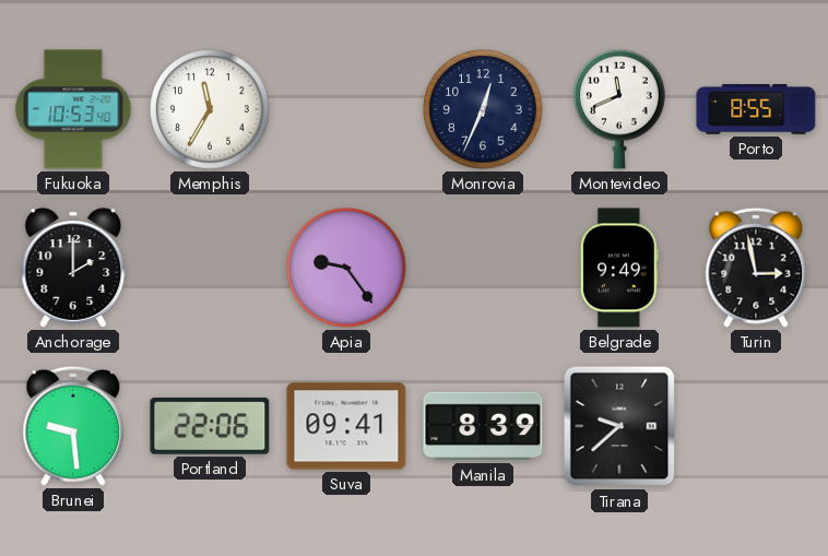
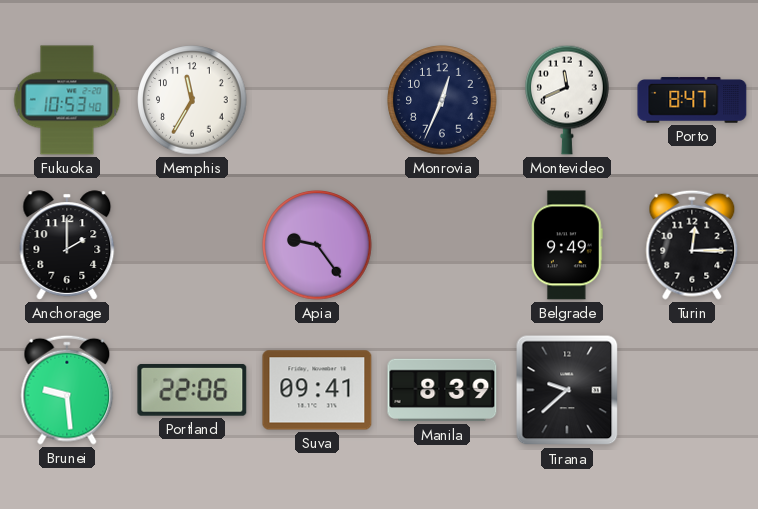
Porto: 8:55 -> 8:47
Turin: 2:58 -> 12:15
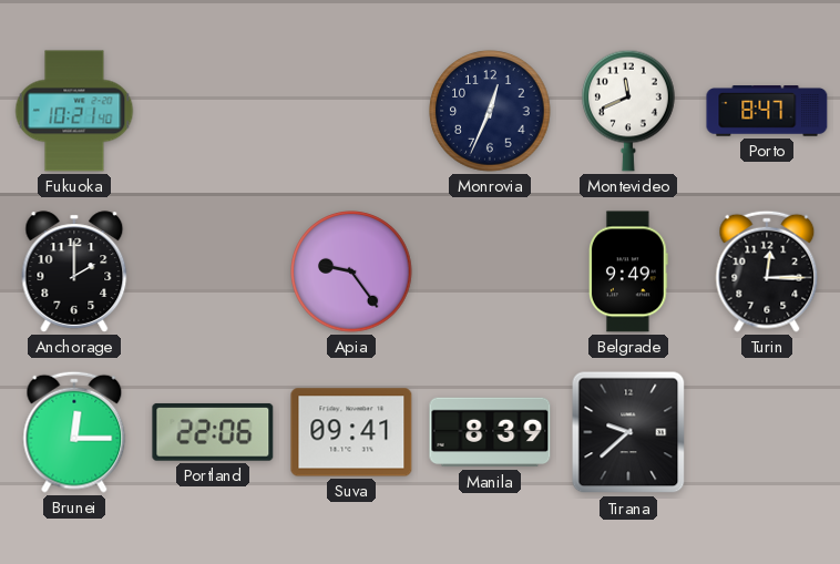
Fukuoka: 10:53 -> 10:21
Memphis: 11:35 -> none
Brunei: 9:29 -> 12:15
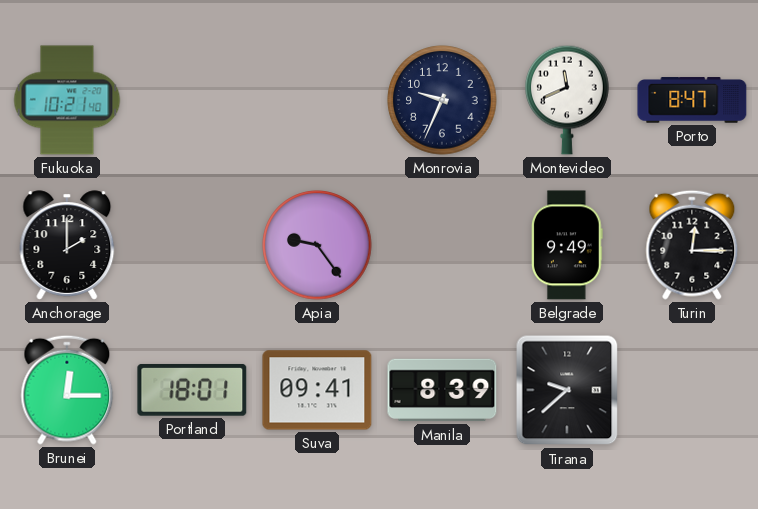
Monrovia: 12:34 -> 9:34
Portland: 22:06 -> 18:01
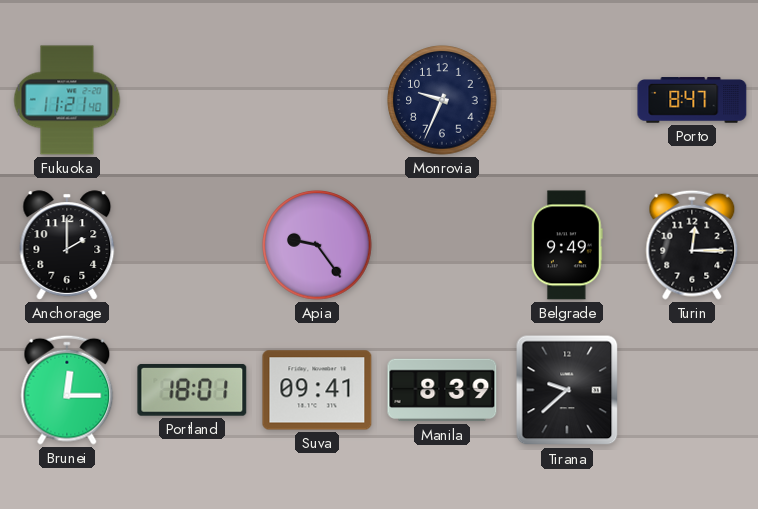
Fukuoka: 10:21 -> 11:21
Montevideo: 11:41 -> none
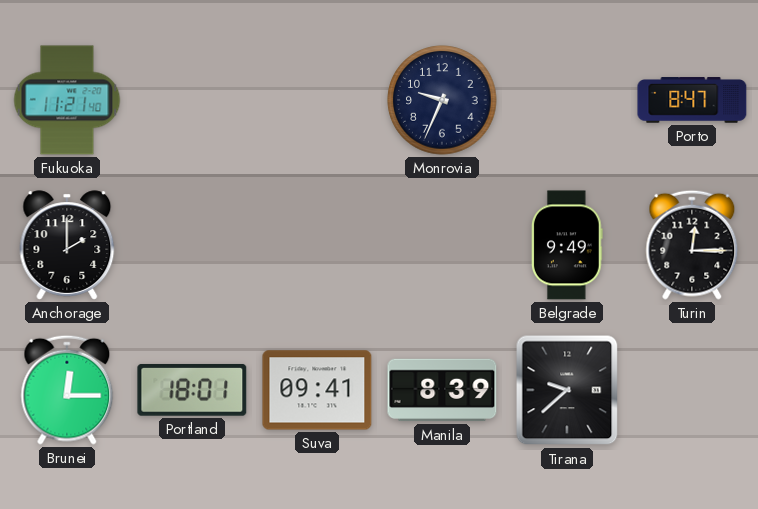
Apia: 9:24 -> none
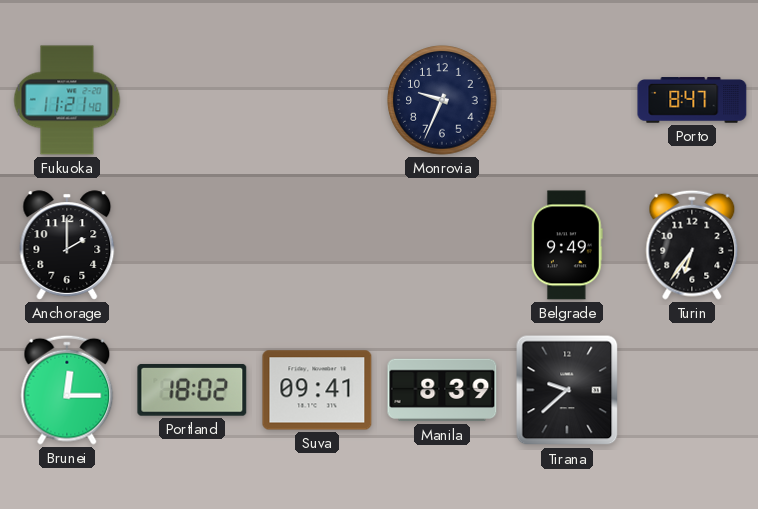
Turin: 12:15 -> 6:36
Portland: 18:01 -> 18:02
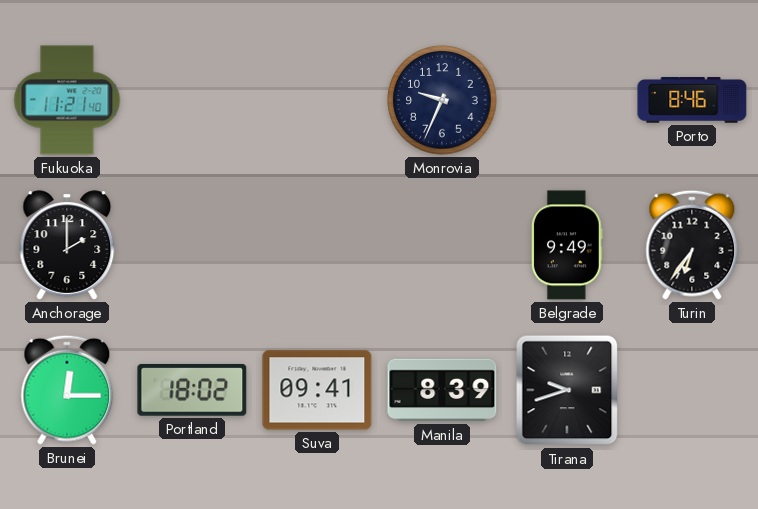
Porto: 8:47 -> 8:46
Tirana: 9:38 -> 9:42
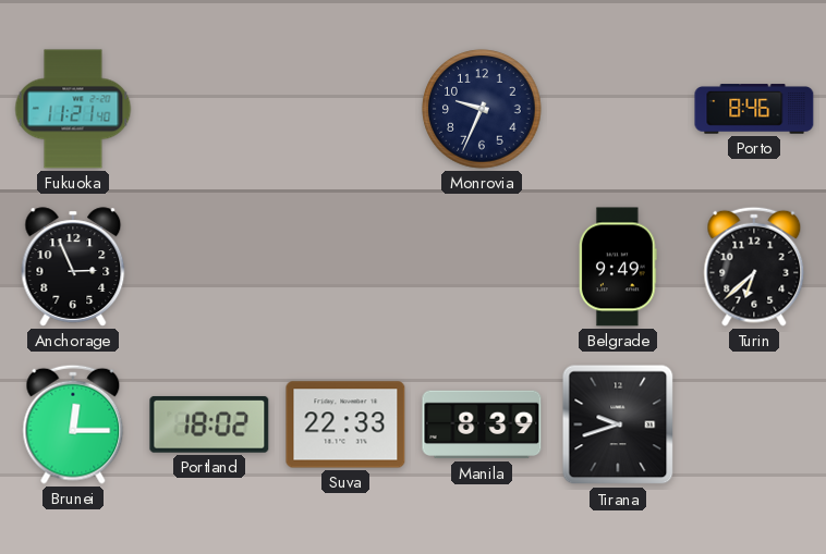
Anchorage: 2:00 -> 2:56
Turin: 6:36 -> 6:38
Suva: 09:41 -> 22:33
